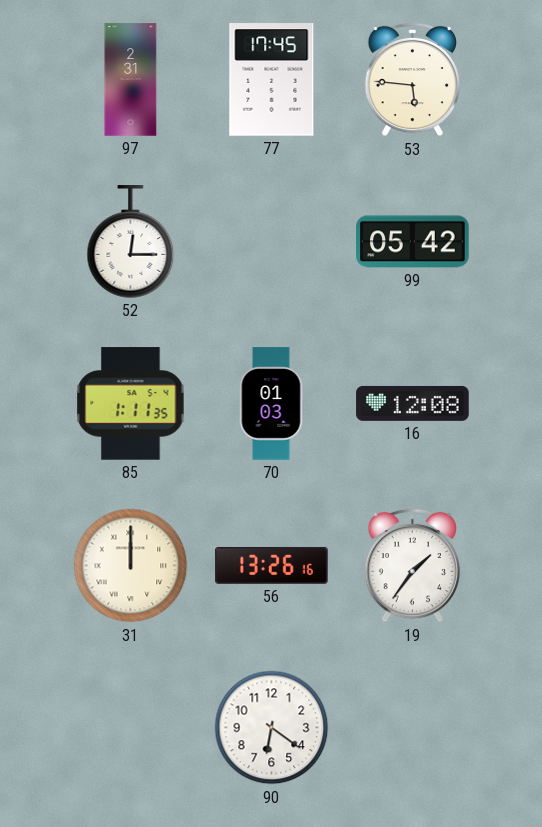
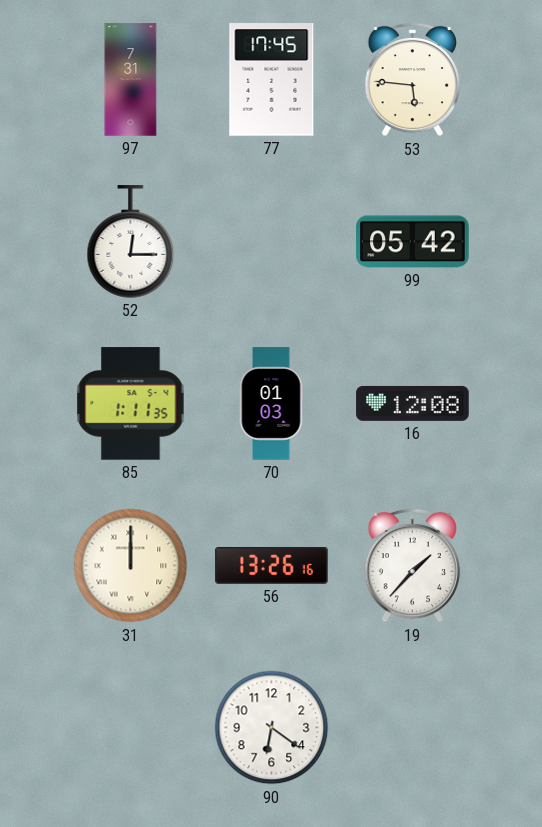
97: 2:31 -> 7:31
19: 1:36 -> 1:37
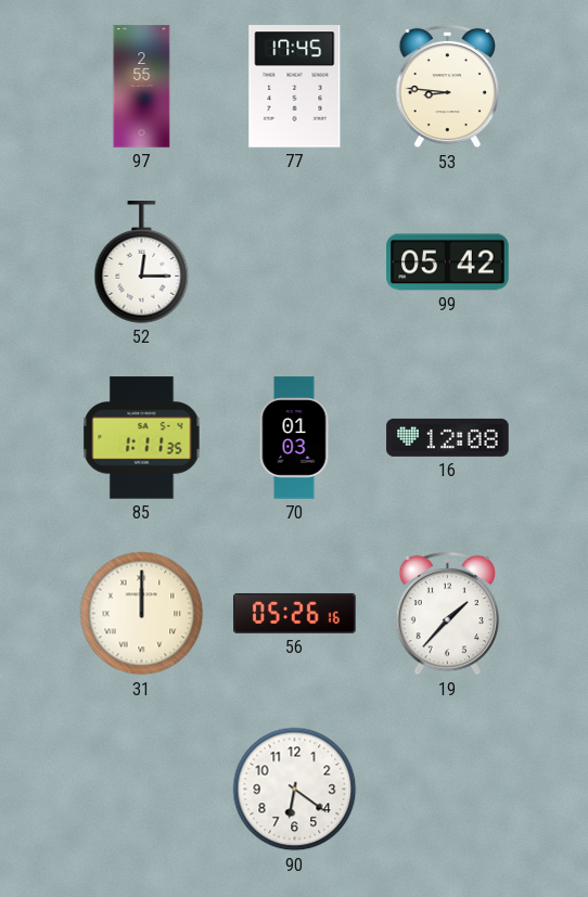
97: 7:31 -> 2:55
53: 5:46 -> 8:46
56: 13:26 -> 05:26
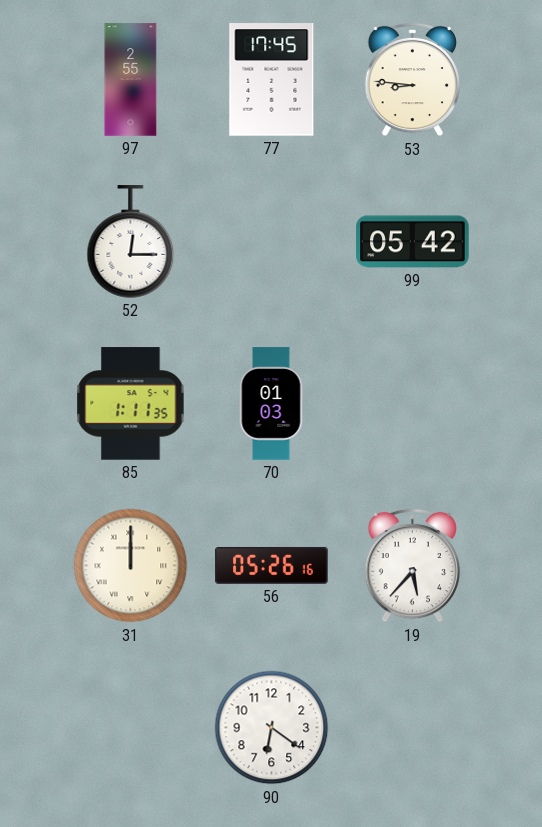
16: 12:08 -> none
19: 1:37 -> 5:37
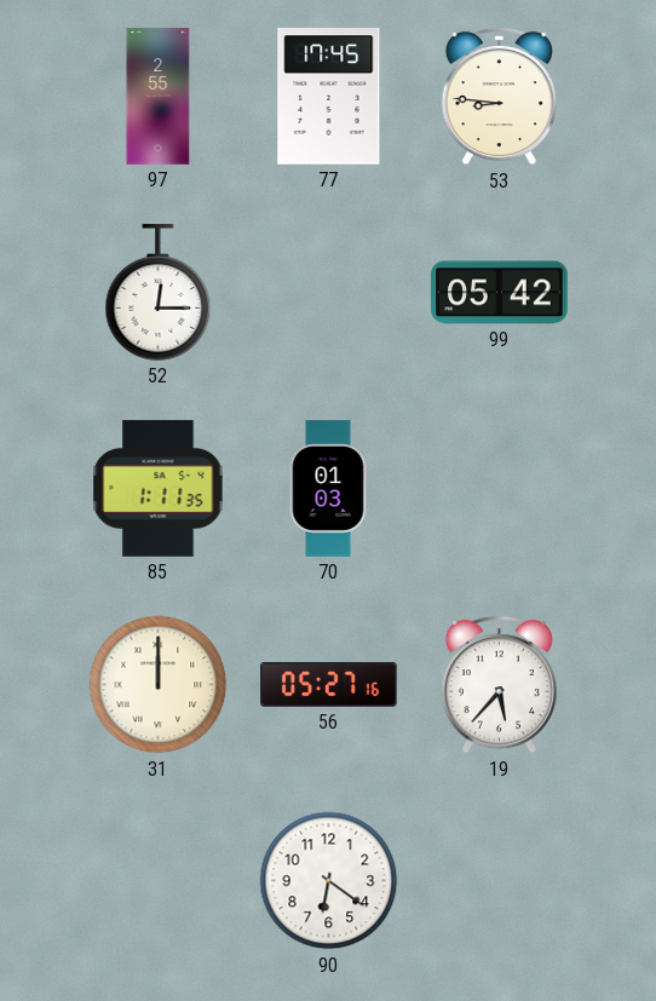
56: 05:26 -> 05:27
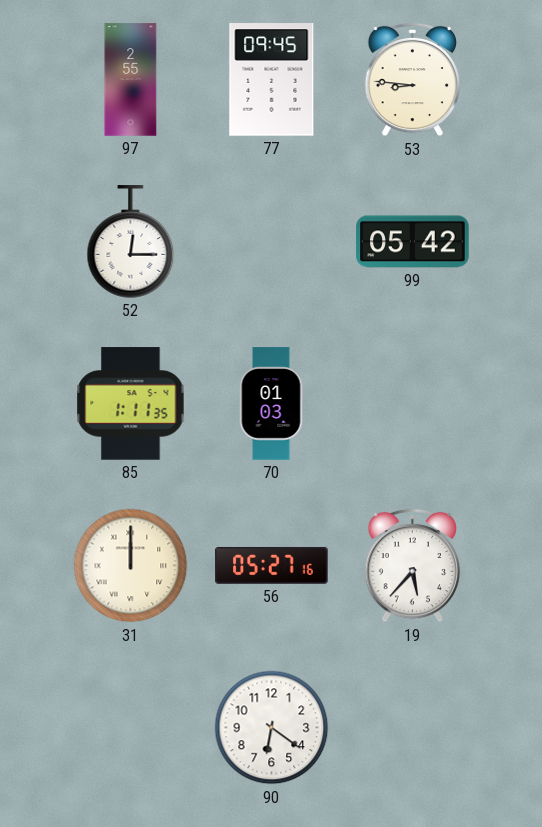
77: 17:45 -> 09:45
